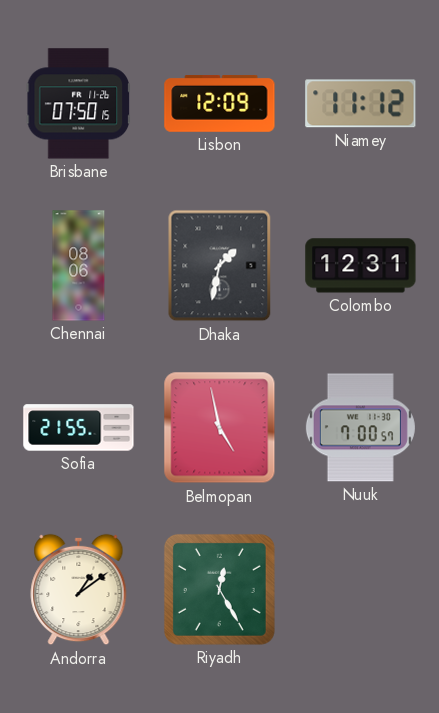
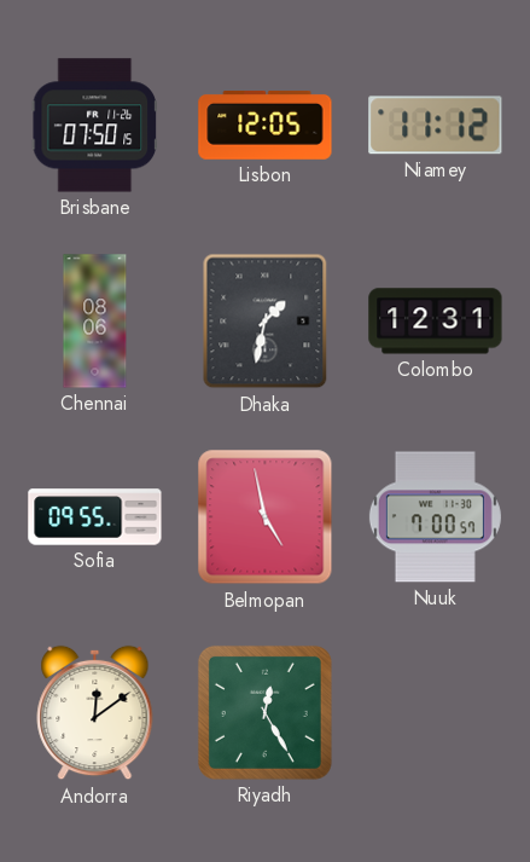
Lisbon: 12:09 -> 12:05
Sofia: 21:55 -> 09:55
Andorra: 1:09 -> 12:09
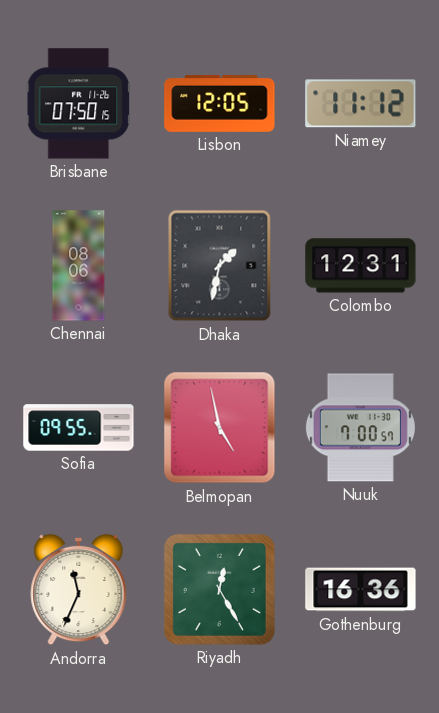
Andorra: 12:09 -> 11:34
Gothenburg: none -> 16:36
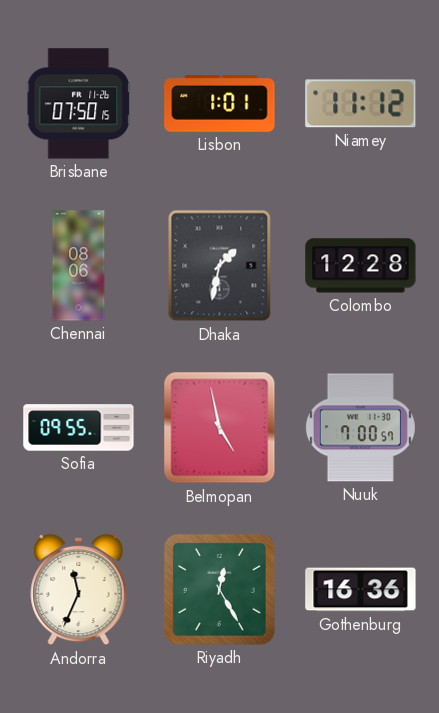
Lisbon: 12:05 -> 1:01
Colombo: 12:31 -> 12:28
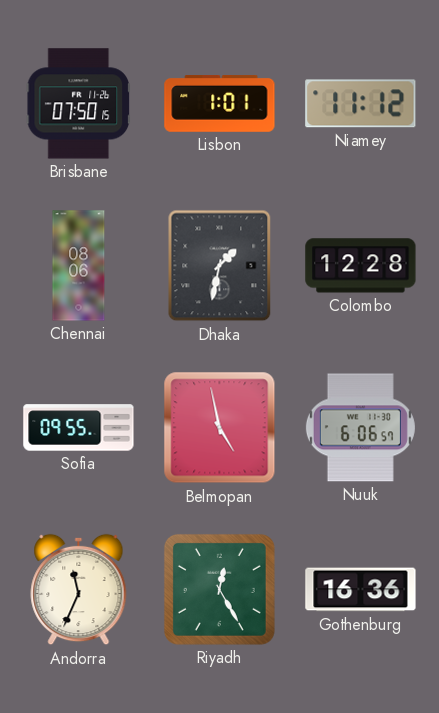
Nuuk: 7:00 -> 6:06
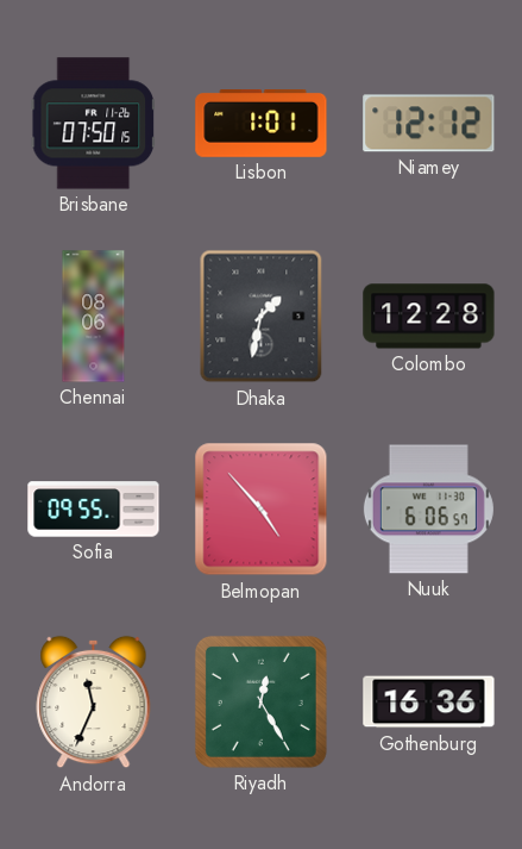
Niamey: 11:12 -> 12:12
Belmopan: 4:58 -> 4:53
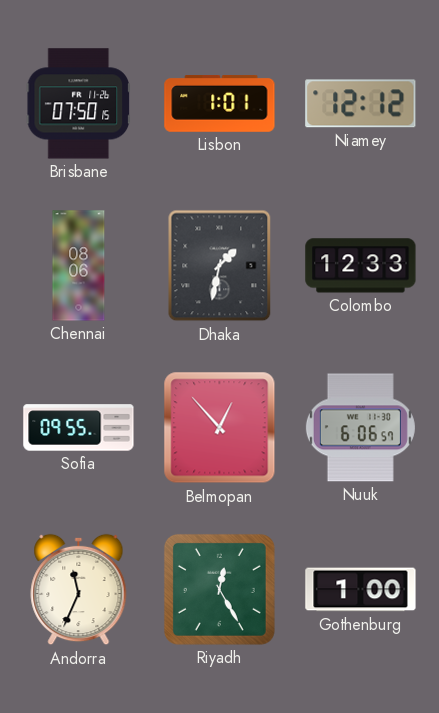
Colombo: 12:28 -> 12:33
Belmopan: 4:53 -> 12:53
Gothenburg: 16:36 -> 1:00
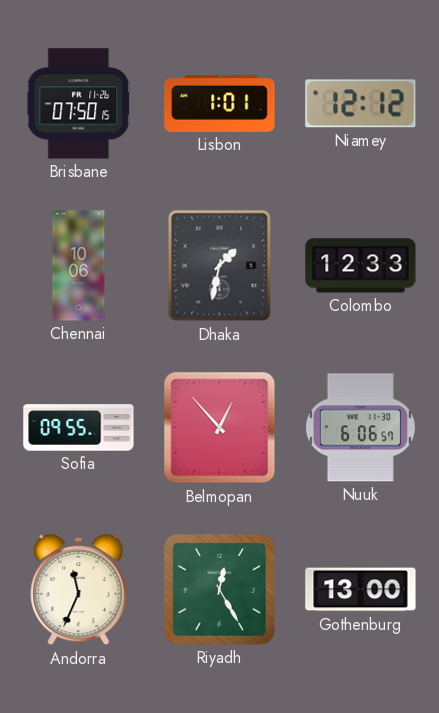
Chennai: 08:06 -> 10:06
Gothenburg: 1:00 -> 13:00
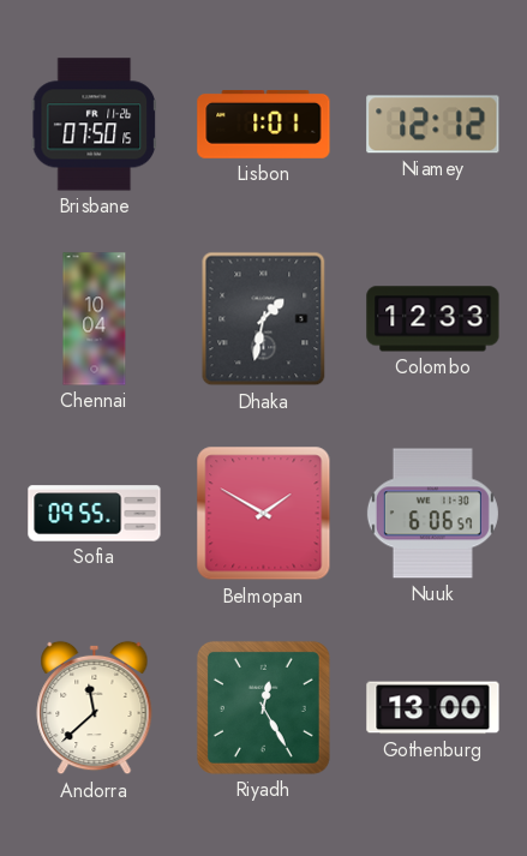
Chennai: 10:06 -> 10:04
Belmopan: 12:53 -> 1:50
Andorra: 11:34 -> 11:38
